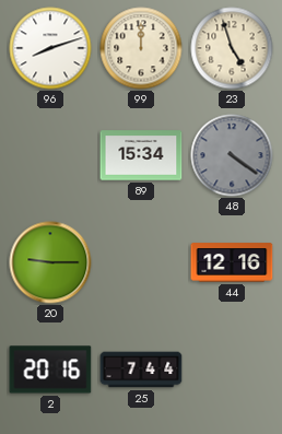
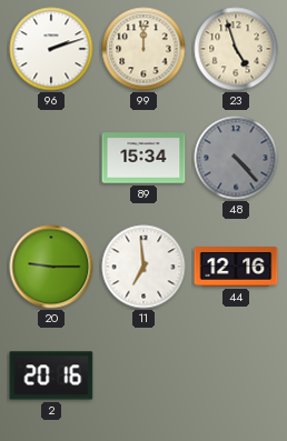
96: 8:12 -> 2:12
48: 4:21 -> 4:23
11: none -> 6:59
25: 7:44 -> none
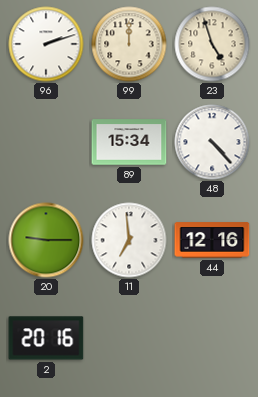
48 dial: grey -> white
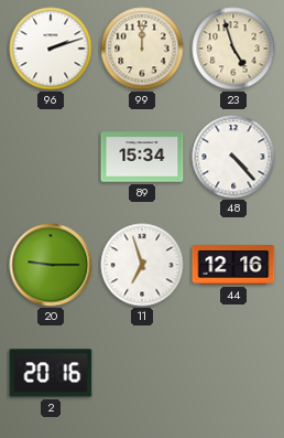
11: 6:59 -> 6:57
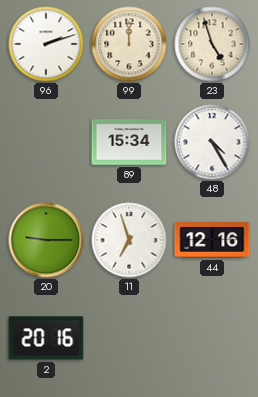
48: 4:23 -> 4:25
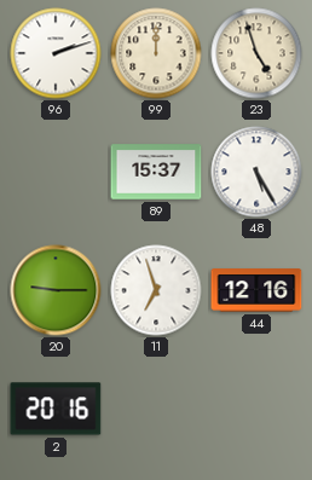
89: 15:34 -> 15:37
48: 4:25 -> 5:25
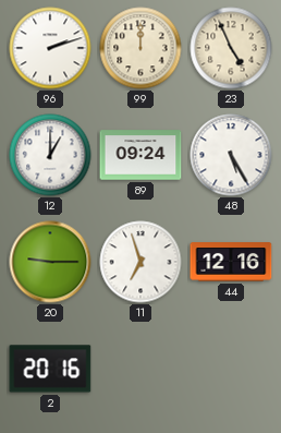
23: 4:57 -> 4:56
12: none -> 1:00
89: 15:37 -> 09:24
